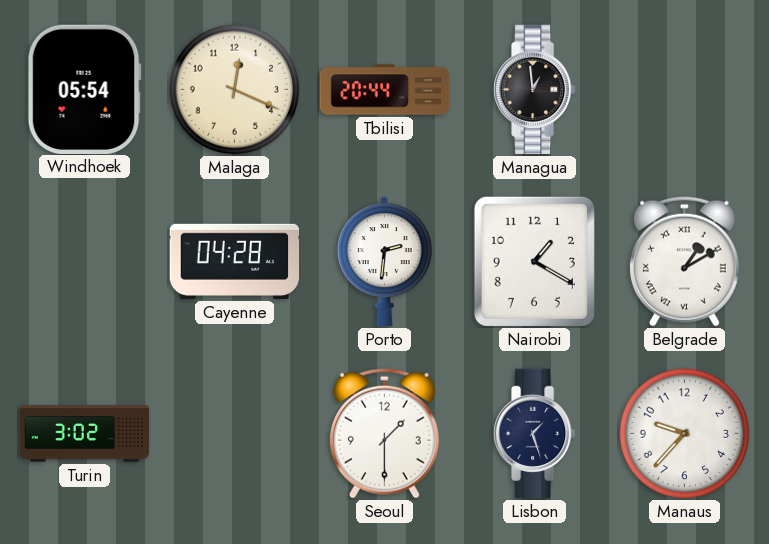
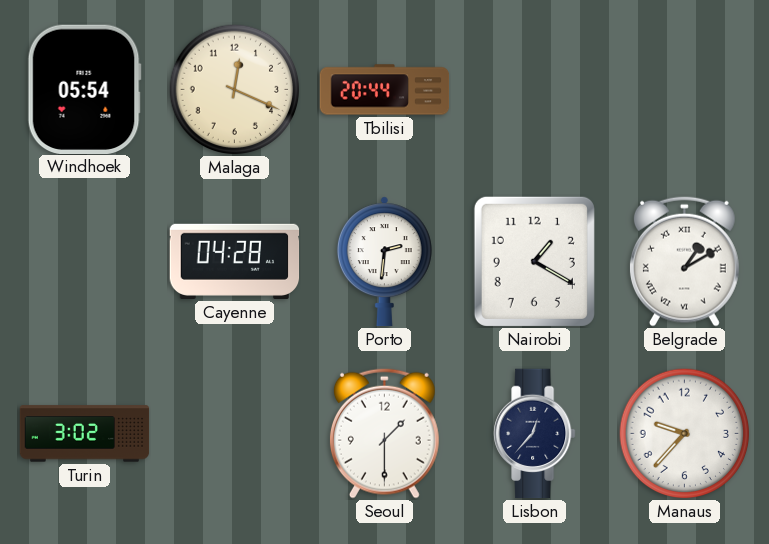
Managua: 12:59 -> none
Lisbon: 1:27 -> 12:37
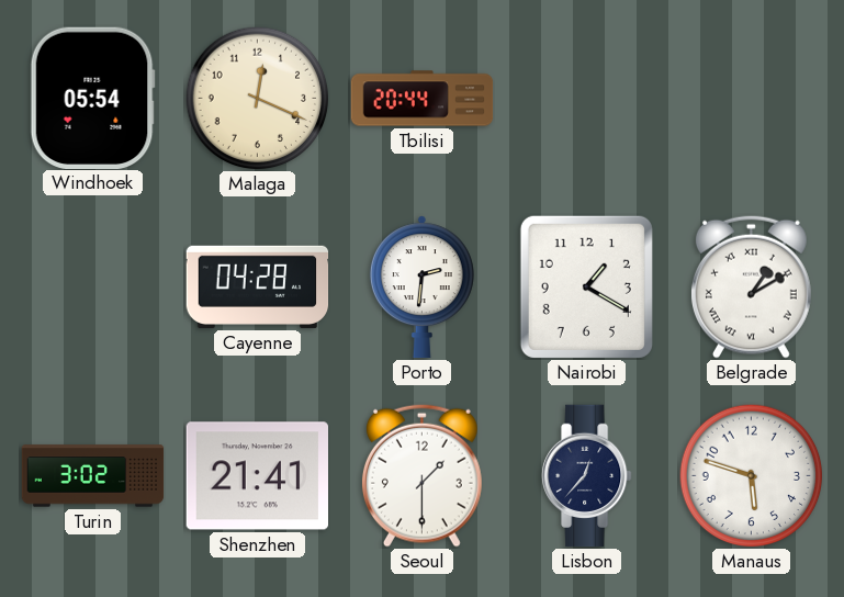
Shenzhen: none -> 21:41
Manaus: 9:37 -> 5:48
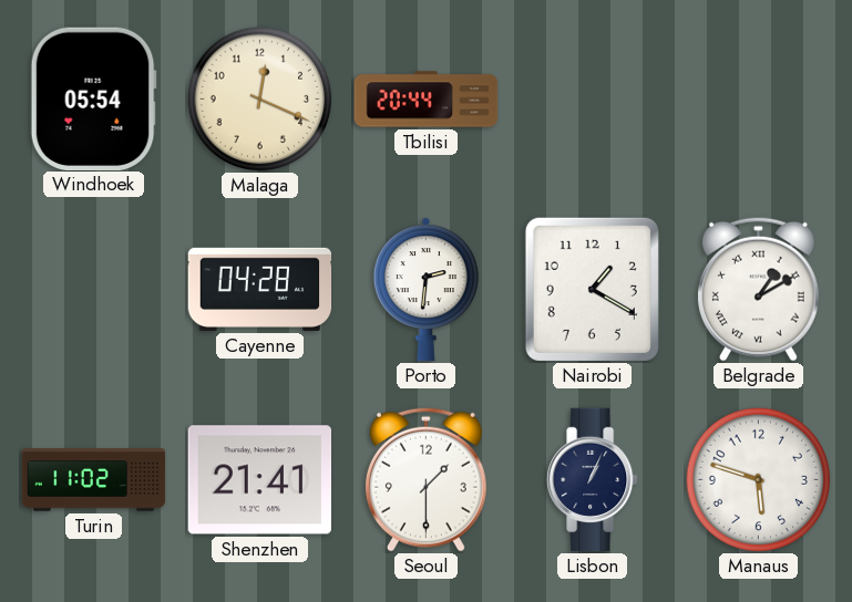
Turin: 3:02 -> 11:02
Lisbon: 12:37 -> 1:04
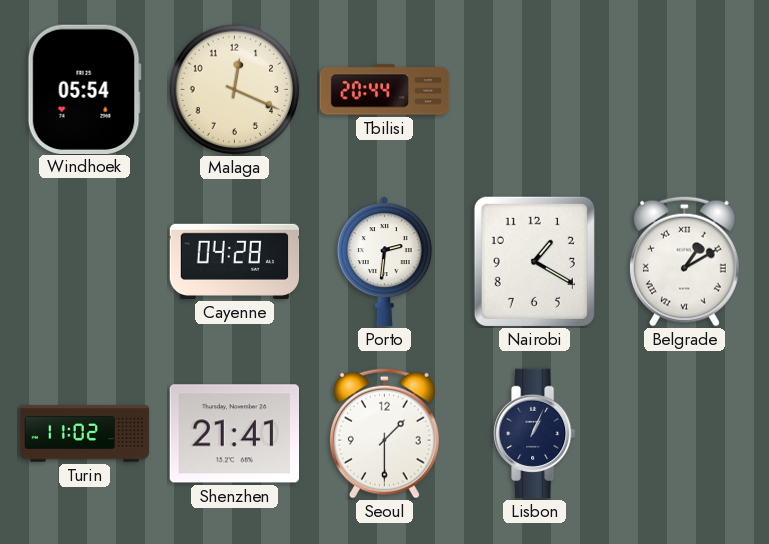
Manaus: 5:48 -> none
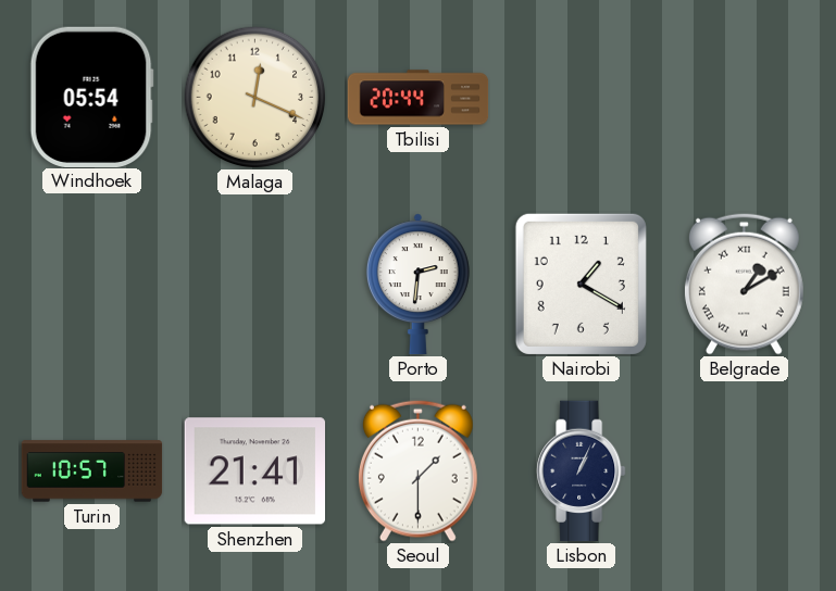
Cayenne: 04:28 -> none
Turin: 11:02 -> 10:57
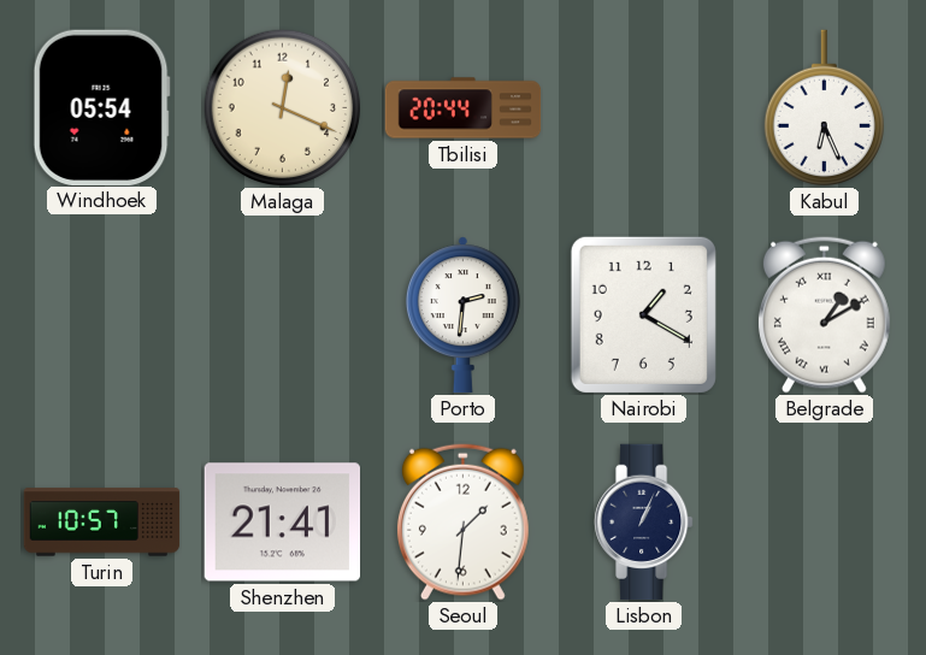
Kabul: none -> 6:26
Seoul: 1:30 -> 1:31
